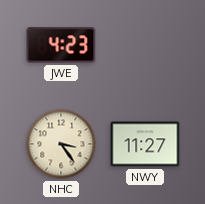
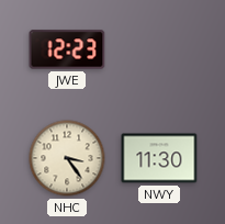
JWE: 4:23 -> 12:23
NWY: 11:27 -> 11:30
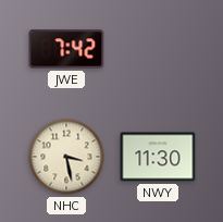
JWE: 12:23 -> 7:42
NHC: 3:24 -> 3:28
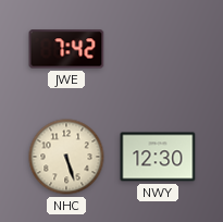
NHC: 3:28 -> 5:27
NWY: 11:30 -> 12:30
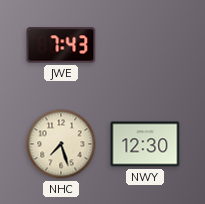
JWE: 7:42 -> 7:43
NHC: 5:27 -> 7:27
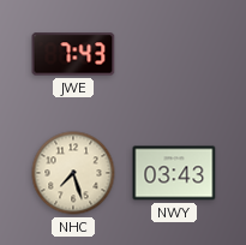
NWY: 12:30 -> 03:43
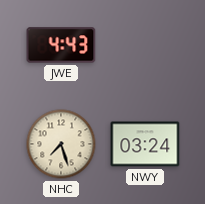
JWE: 7:43 -> 4:43
NWY: 03:43 -> 03:24
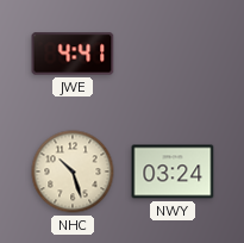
JWE: 4:43 -> 4:41
NHC: 7:27 -> 10:27
